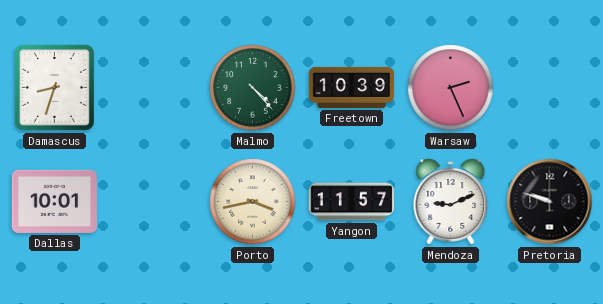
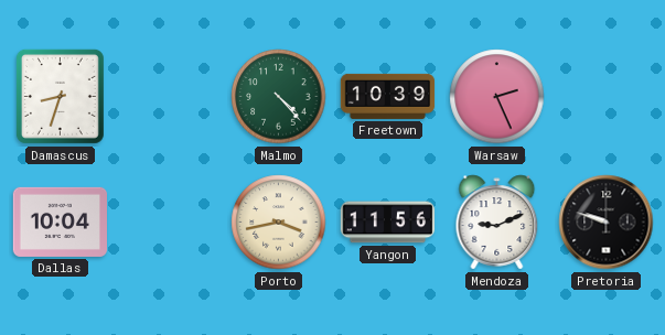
Dallas: 10:01 -> 10:04
Yangon: 11:57 -> 11:56
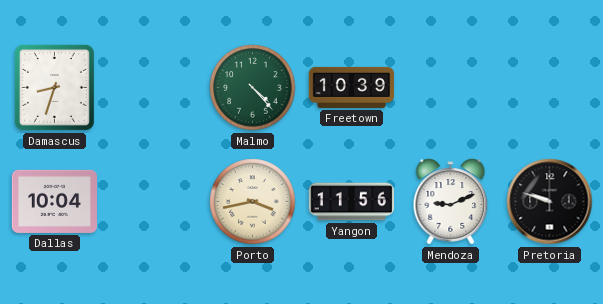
Warsaw: 2:26 -> none
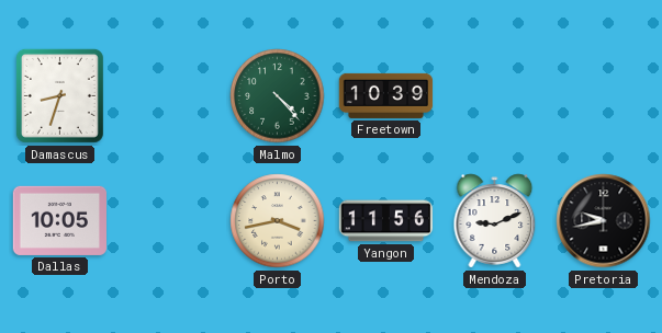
Dallas: 10:04 -> 10:05
Pretoria: 9:48 -> 9:43
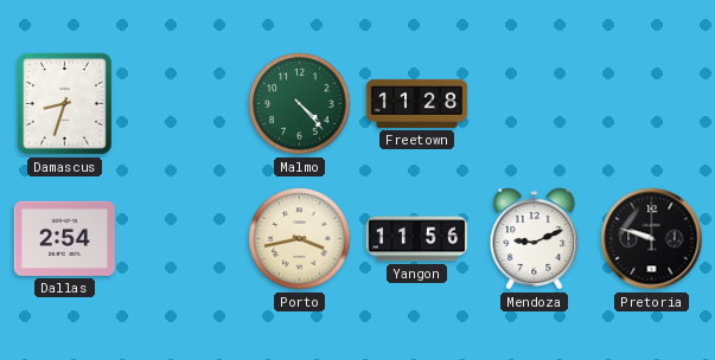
Freetown: 10:39 -> 11:28
Dallas: 10:05 -> 2:54
Pretoria: 9:43 -> 9:48
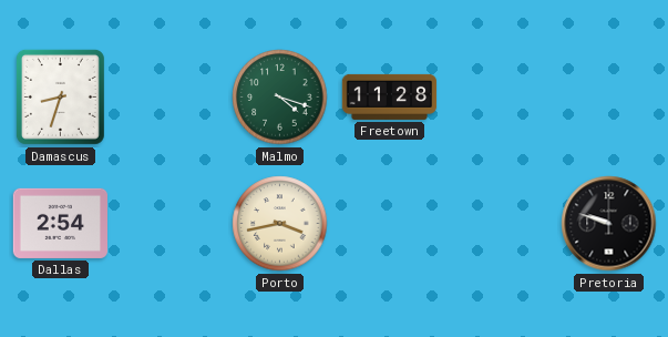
Malmo: 4:23 -> 4:18
Yangon: 11:56 -> none
Mendoza: 9:11 -> none
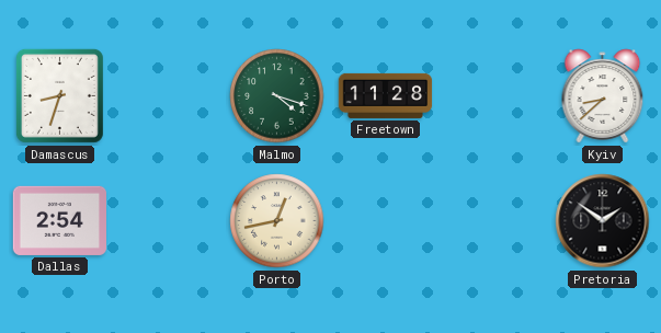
Kyiv: none -> 8:38
Porto: 3:43 -> 12:43
Pretoria: 9:48 -> 1:51
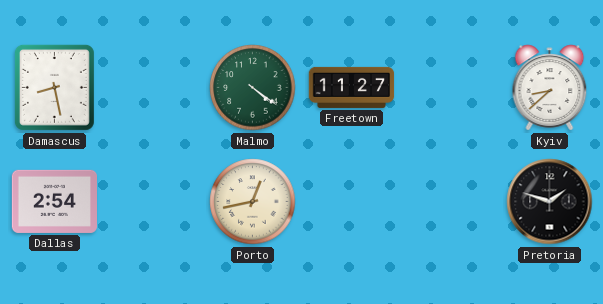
Damascus: 8:33 -> 8:28
Malmo: 4:18 -> 4:21
Freetown: 11:28 -> 11:27
Pretoria: 1:51 -> 1:48
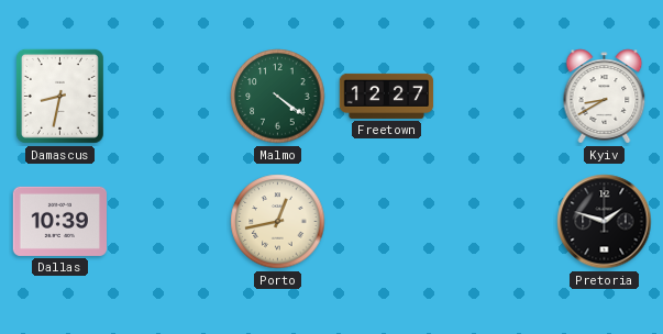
Damascus: 8:28 -> 8:32
Freetown: 11:27 -> 12:27
Kyiv: 8:38 -> 8:40
Dallas: 2:54 -> 10:39
